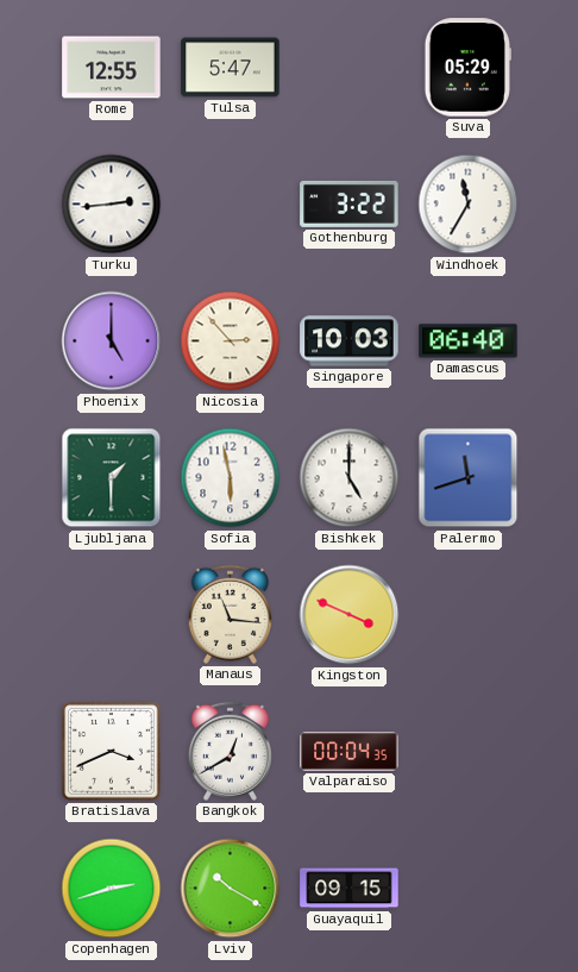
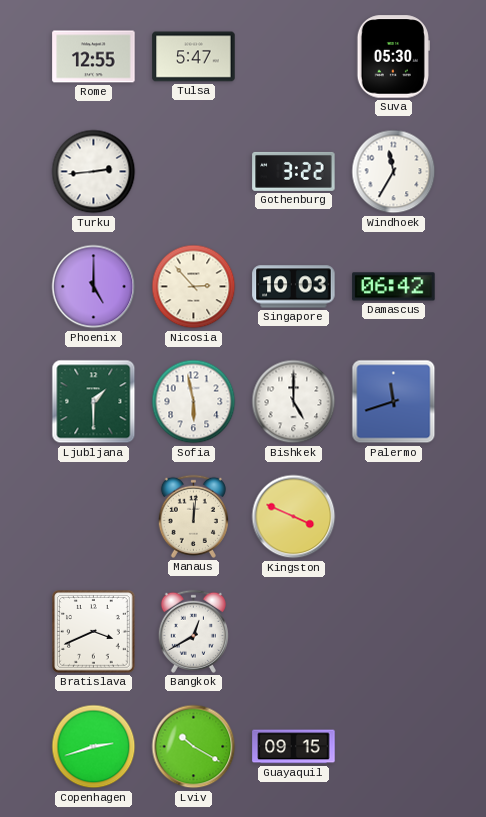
Suva: 05:29 -> 05:30
Damascus: 06:40 -> 06:42
Manaus: 11:16 -> 12:01
Valparaiso: 00:04 -> none
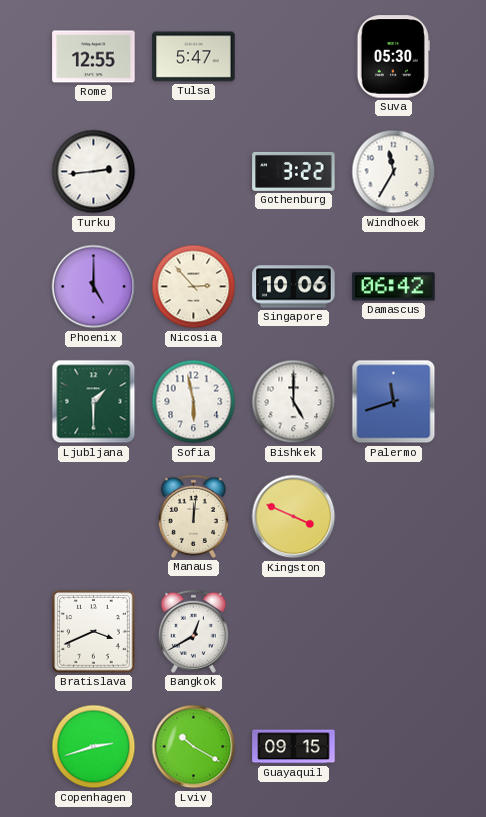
Singapore: 10:03 -> 10:06
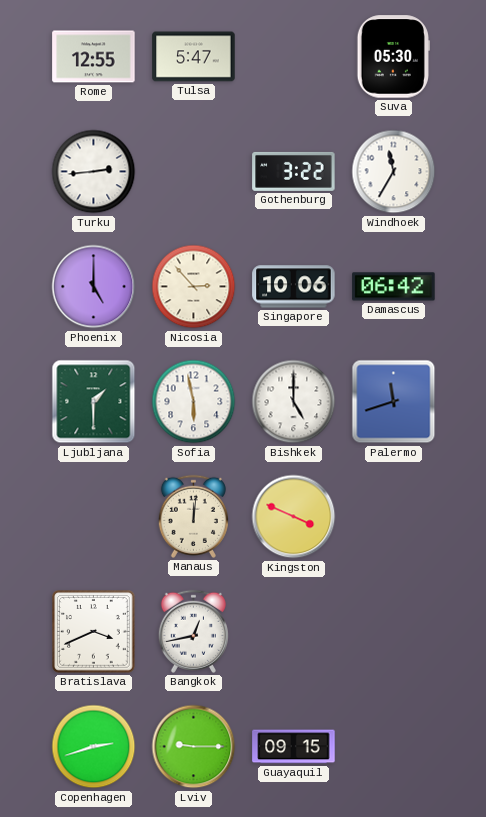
Bangkok: 12:40 -> 12:43
Lviv: 10:20 -> 9:15
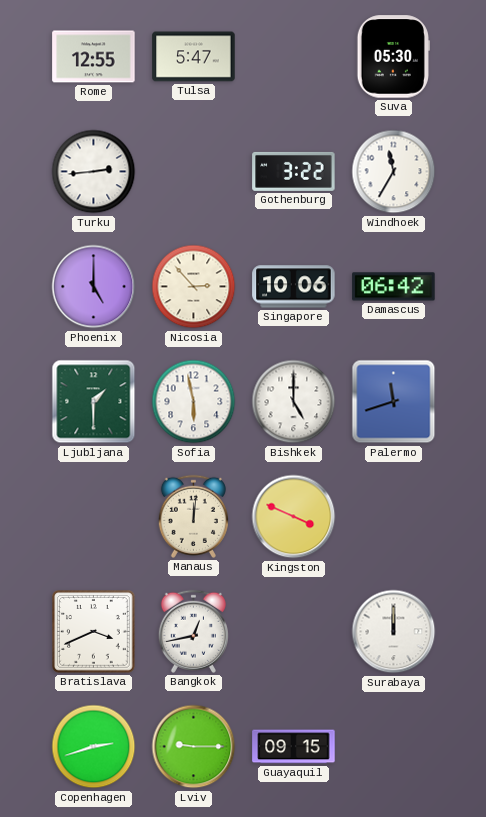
Surabaya: none -> 12:00
